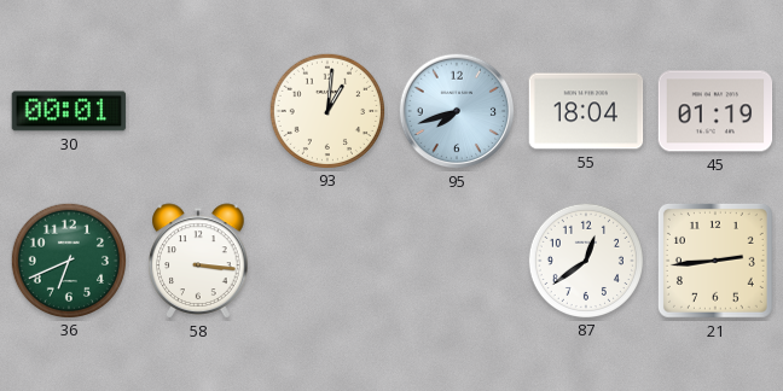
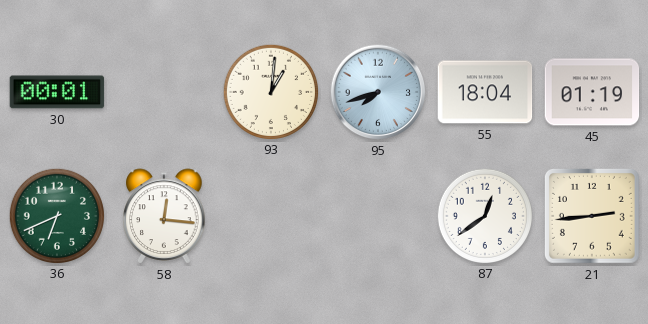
58: 3:16 -> 12:16
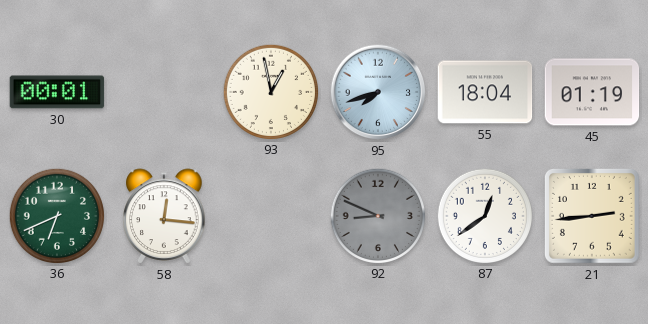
93: 1:01 -> 12:58
92: none -> 8:49
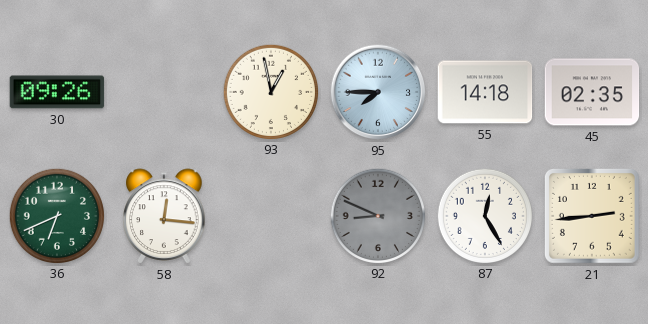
30: 00:01 -> 09:26
95: 7:42 -> 7:45
55: 18:04 -> 14:18
45: 01:19 -> 02:35
87: 12:39 -> 12:25
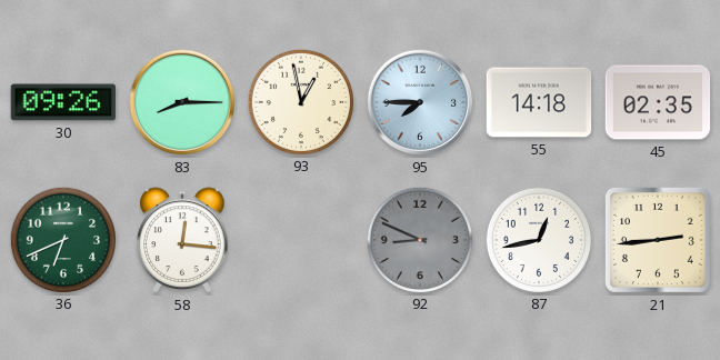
83: none -> 8:15
87: 12:25 -> 12:43
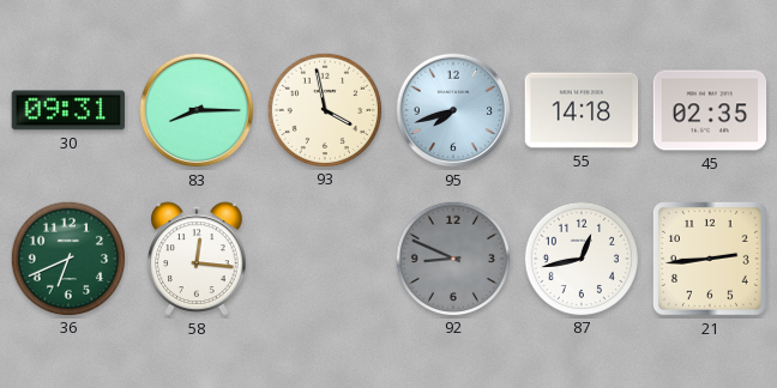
30: 09:26 -> 09:31
93: 12:58 -> 3:58
95: 7:45 -> 7:42
